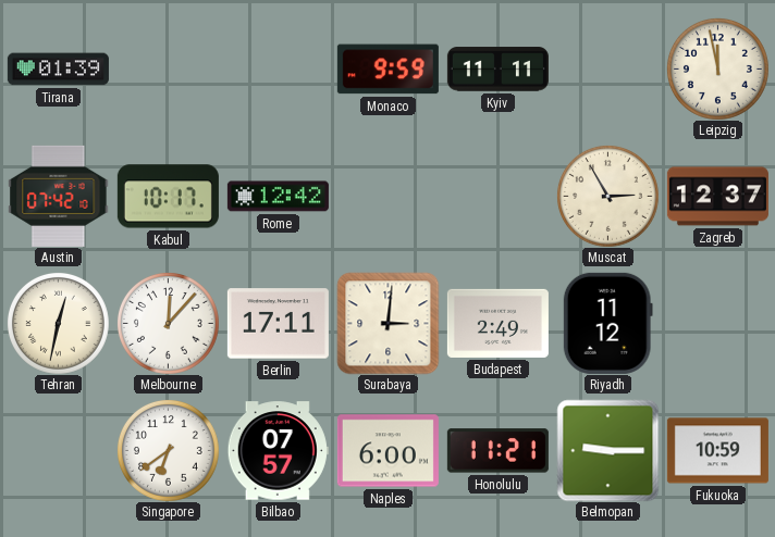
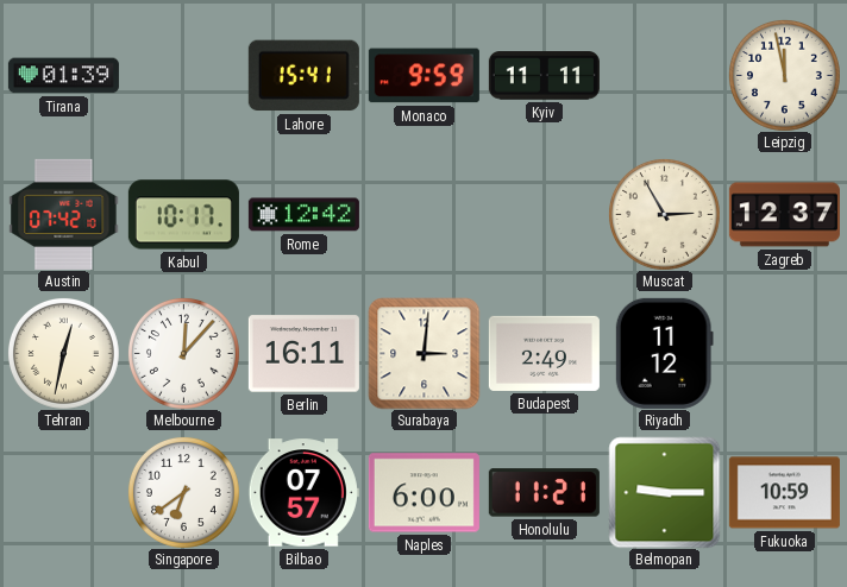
Lahore: none -> 15:41
Berlin: 17:11 -> 16:11
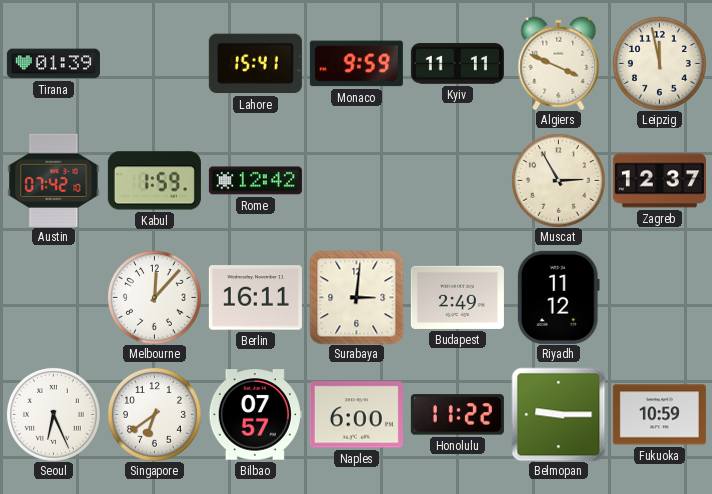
Algiers: none -> 3:49
Kabul: 10:17 -> 1:59
Tehran: 12:32 -> none
Seoul: none -> 6:26
Honolulu: 11:21 -> 11:22
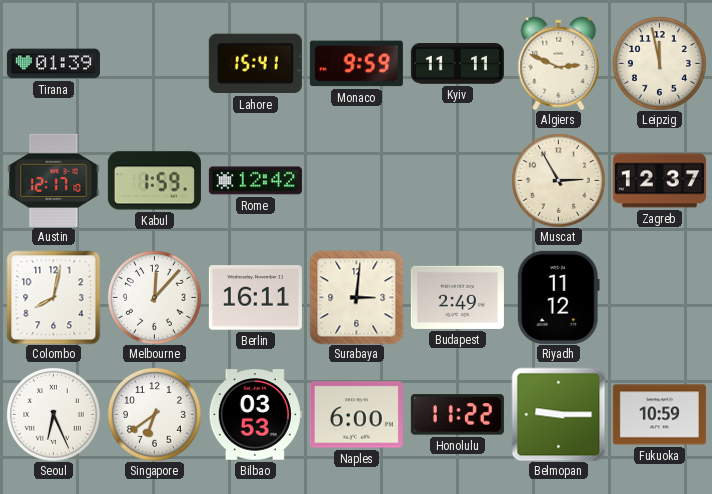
Algiers: 3:49 -> 2:49
Austin: 07:42 -> 12:17
Colombo: none -> 8:02
Bilbao: 07:57 -> 03:53
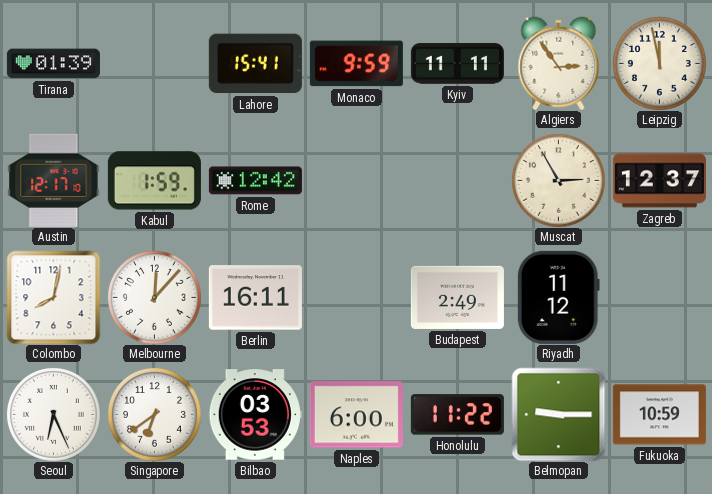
Algiers: 2:49 -> 2:54
Surabaya: 3:01 -> none
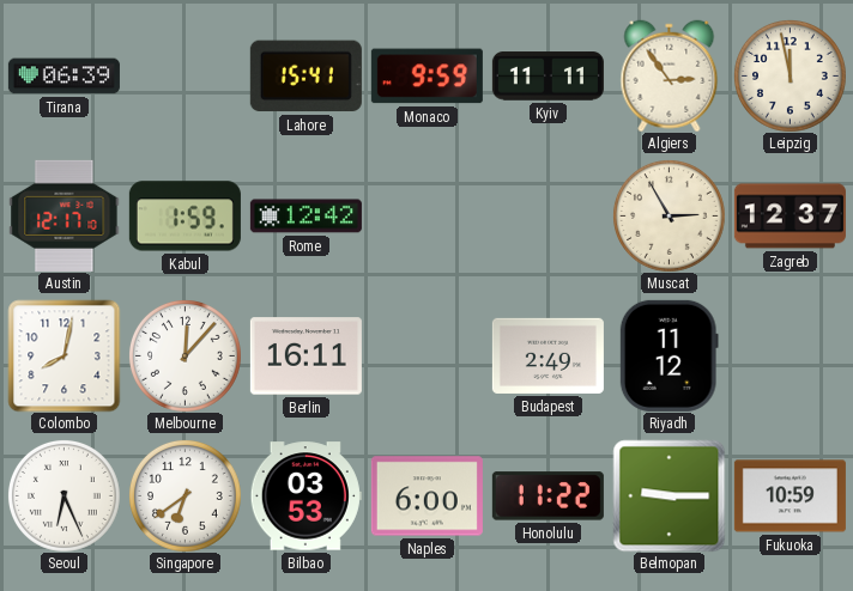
Tirana: 01:39 -> 06:39
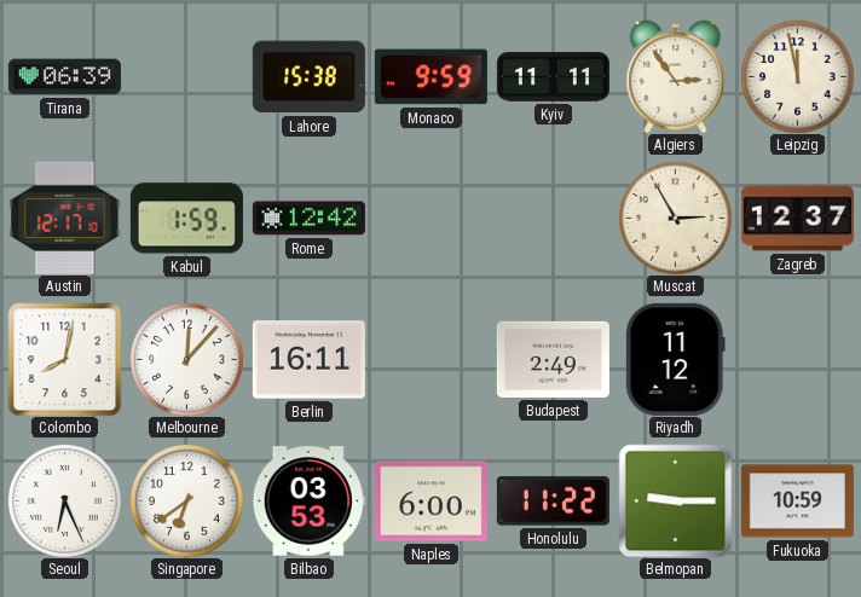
Lahore: 15:41 -> 15:38
